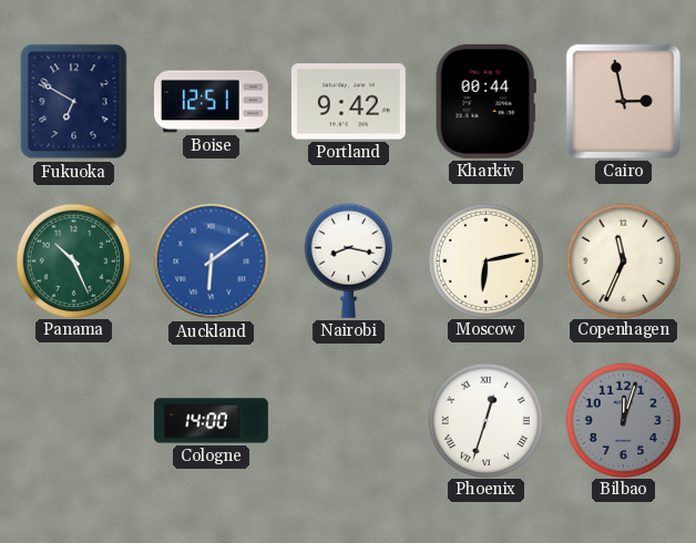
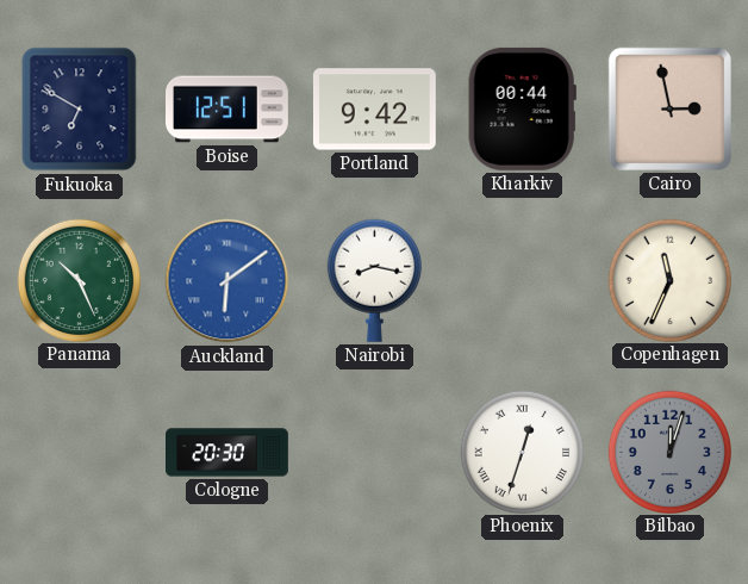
Moscow: 6:13 -> none
Cologne: 14:00 -> 20:30
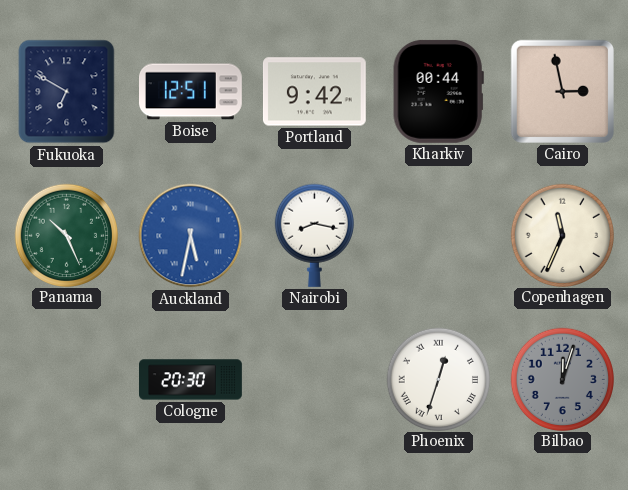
Auckland: 6:09 -> 5:32
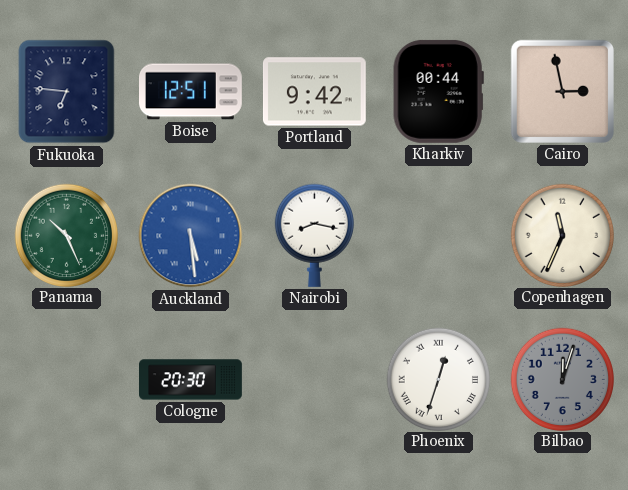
Fukuoka: 6:50 -> 6:46
Auckland: 5:32 -> 5:29
